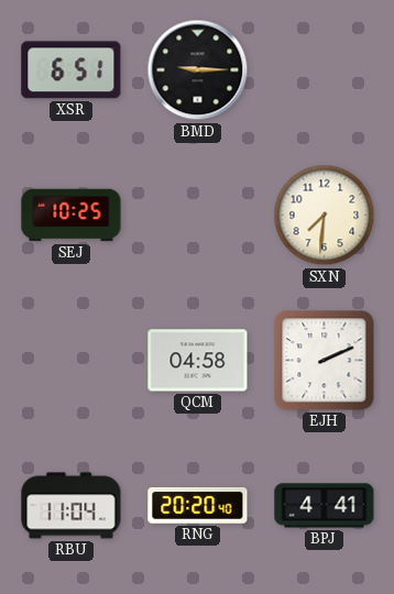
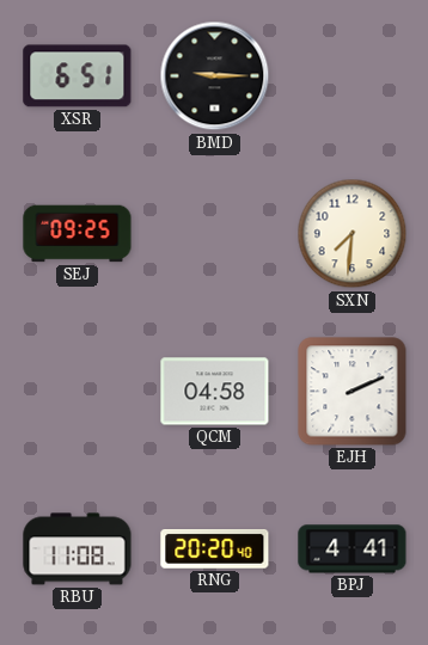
SEJ: 10:25 -> 09:25
RBU: 11:04 -> 11:08
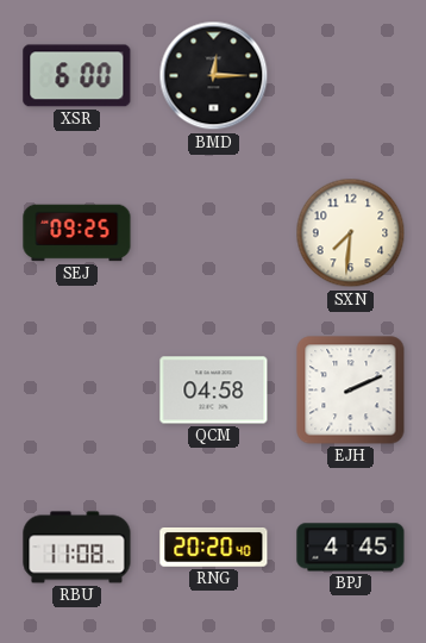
XSR: 6:51 -> 6:00
BMD: 9:15 -> 12:15
BPJ: 4:41 -> 4:45
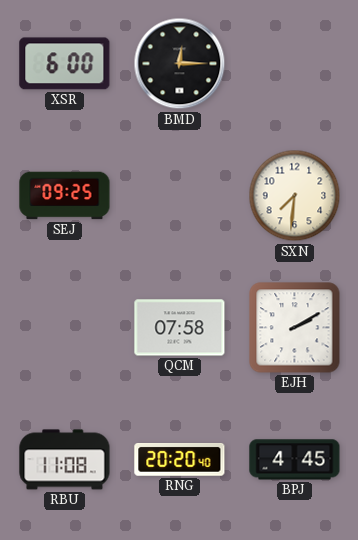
QCM: 04:58 -> 07:58
EJH: 2:11 -> 2:10
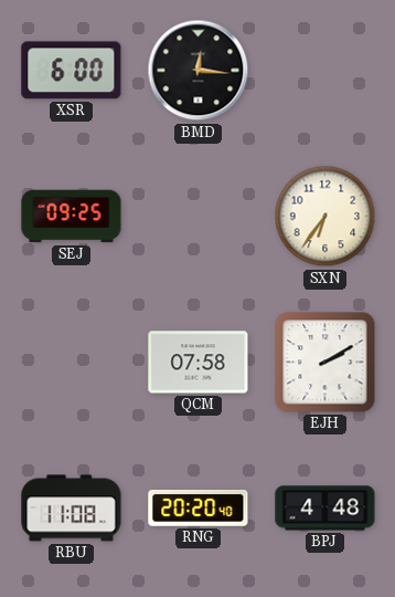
BMD: 12:15 -> 12:16
SXN: 7:31 -> 6:36
BPJ: 4:45 -> 4:48
